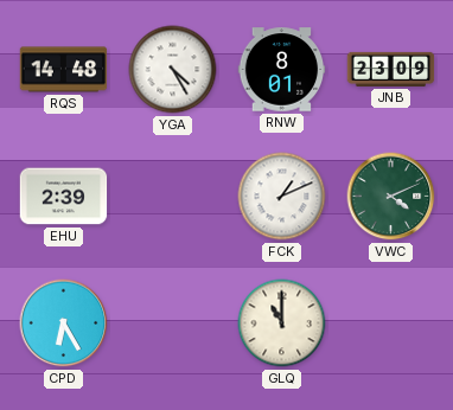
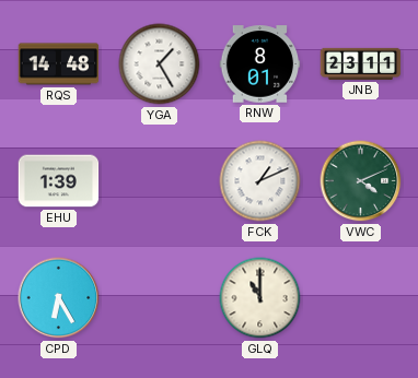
YGA: 4:25 -> 1:25
JNB: 23:09 -> 23:11
EHU: 2:39 -> 1:39
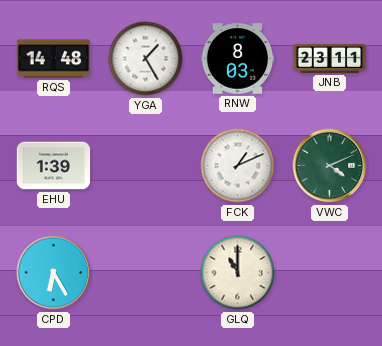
RNW: 8:01 -> 8:03
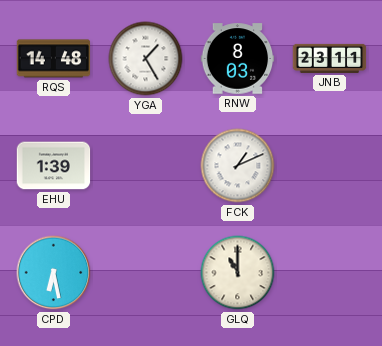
VWC: 4:11 -> none
CPD: 6:25 -> 6:28
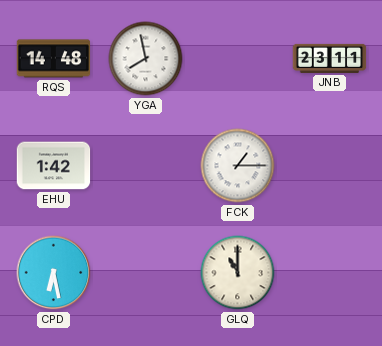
YGA: 1:25 -> 7:58
RNW: 8:03 -> none
EHU: 1:39 -> 1:42
FCK: 1:11 -> 1:15
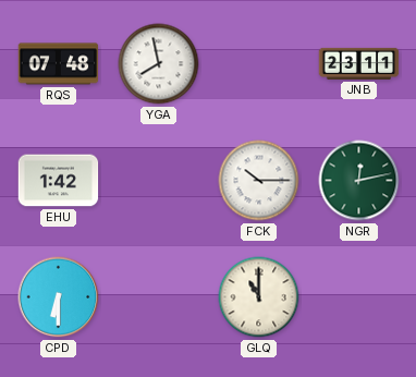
RQS: 14:48 -> 07:48
FCK: 1:15 -> 10:15
NGR: none -> 12:13
CPD: 6:28 -> 6:30
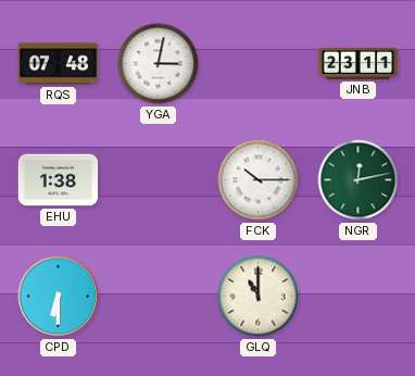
YGA: 7:58 -> 3:02
EHU: 1:42 -> 1:38
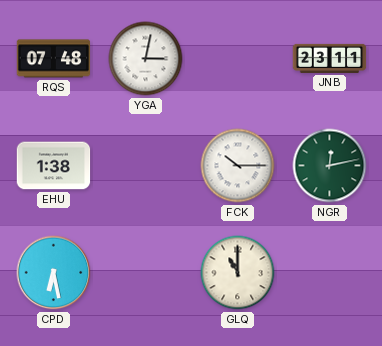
CPD: 6:30 -> 6:28
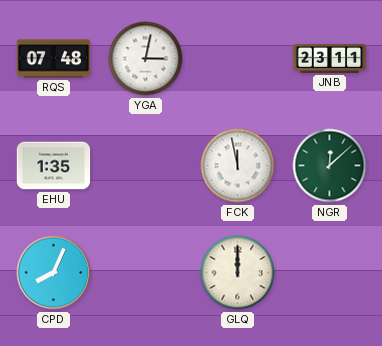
EHU: 1:38 -> 1:35
FCK: 10:15 -> 11:58
NGR: 12:13 -> 12:08
CPD: 6:28 -> 8:04
GLQ: 11:00 -> 12:00
